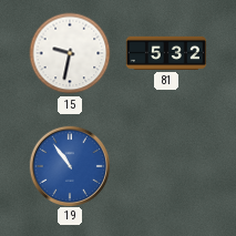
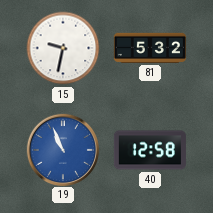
19: 10:54 -> 10:56
40: none -> 12:58
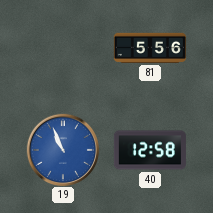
15: 9:32 -> none
81: 5:32 -> 5:56
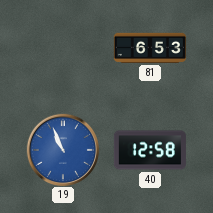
81: 5:56 -> 6:53
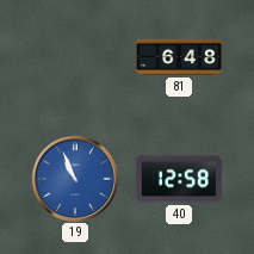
81: 6:53 -> 6:48
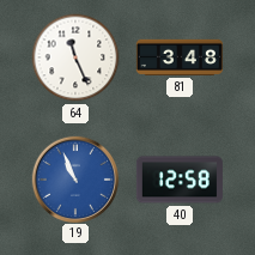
64: none -> 11:26
81: 6:48 -> 3:48
